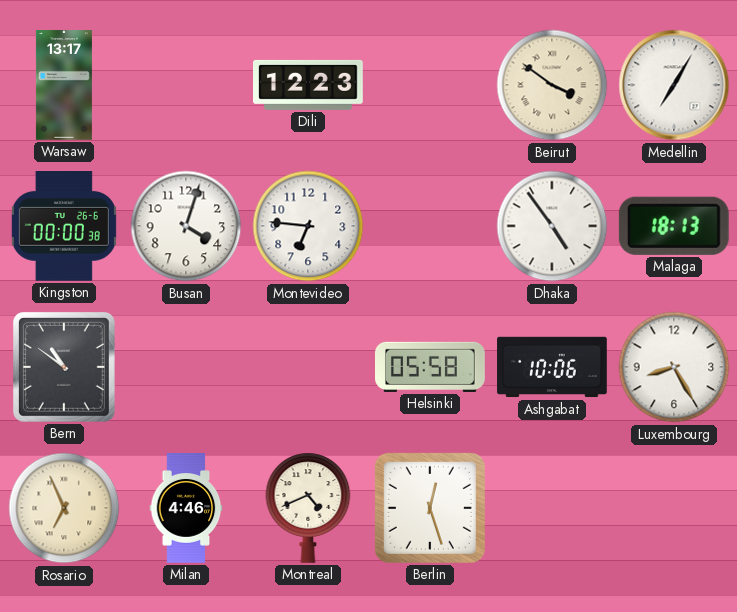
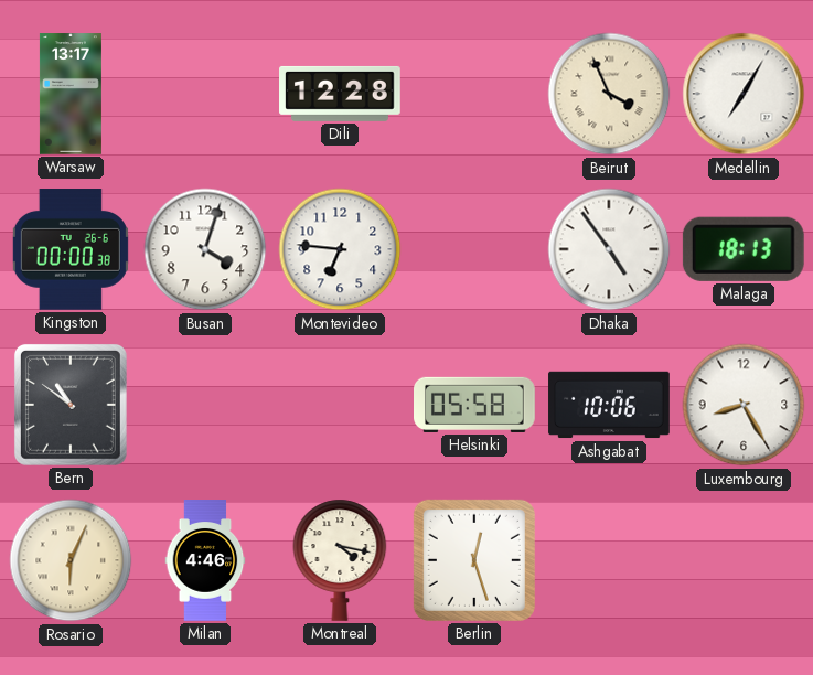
Dili: 12:23 -> 12:28
Beirut: 3:51 -> 3:56
Rosario: 6:56 -> 6:04
Montreal: 4:41 -> 4:17
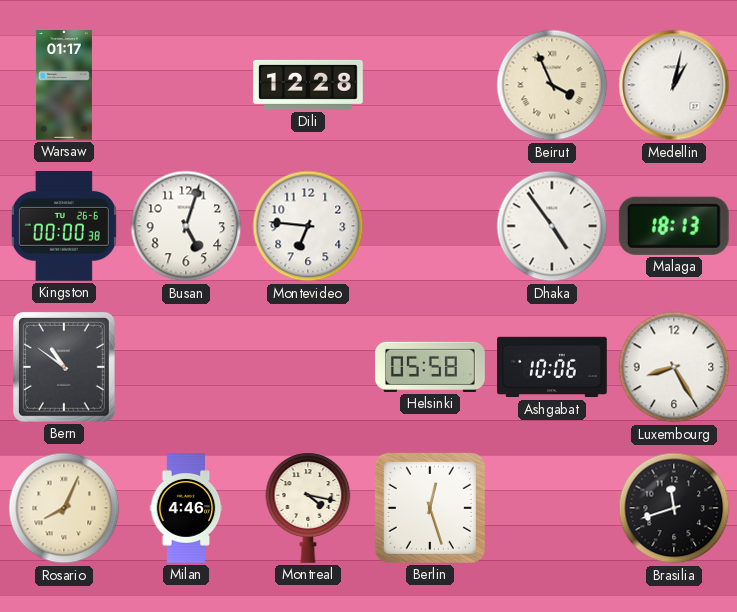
Warsaw: 13:17 -> 01:17
Medellin: 7:05 -> 1:02
Busan: 4:03 -> 5:03
Rosario: 6:04 -> 8:04
Brasilia: none -> 11:42
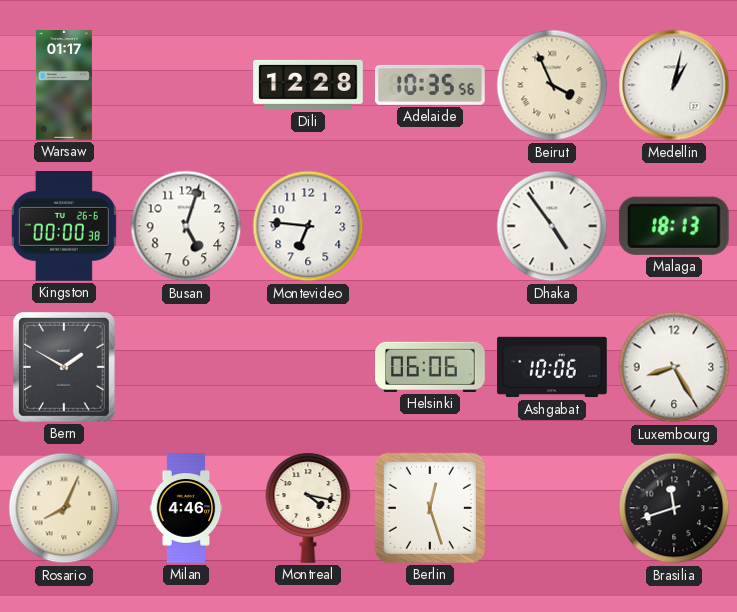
Adelaide: none -> 10:35
Bern: 10:51 -> 1:50
Helsinki: 05:58 -> 06:06
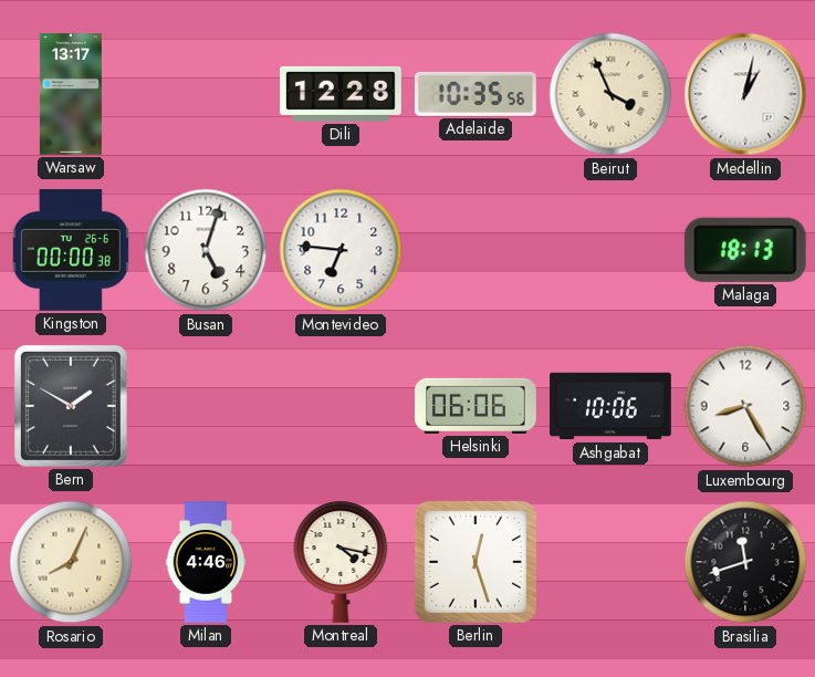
Warsaw: 01:17 -> 13:17
Dhaka: 4:54 -> none
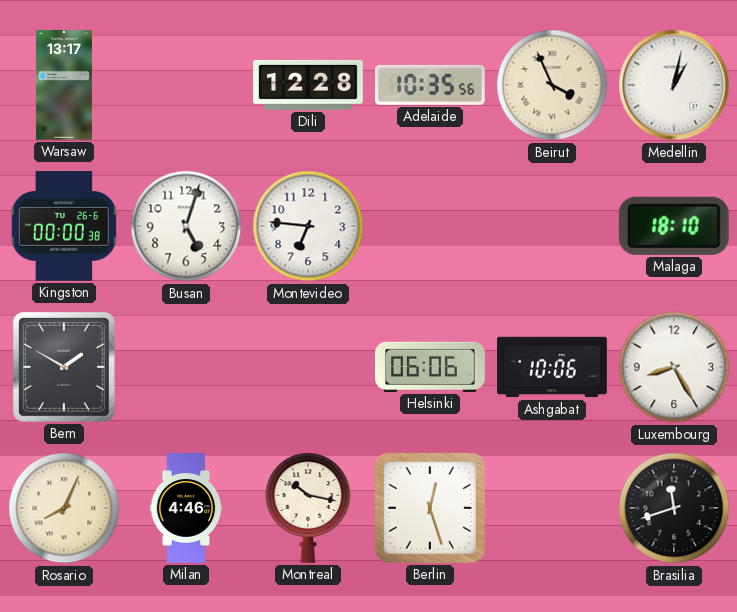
Malaga: 18:13 -> 18:10
Montreal: 4:17 -> 10:17
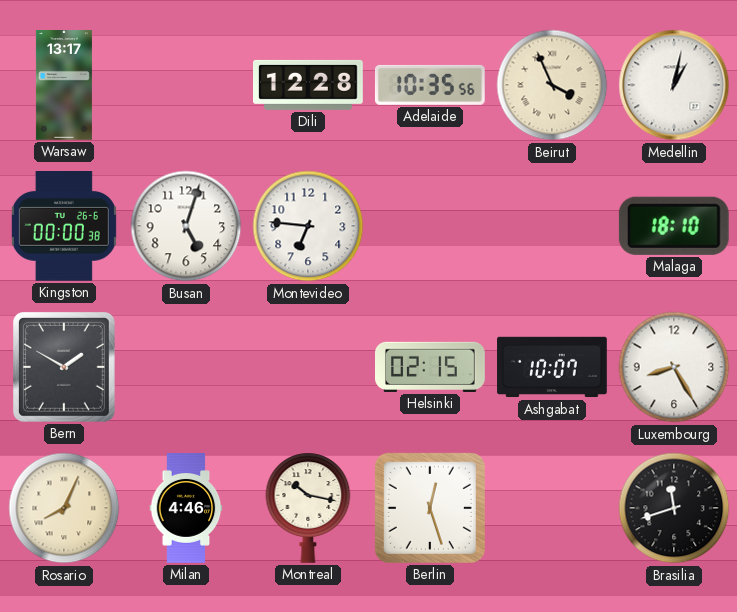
Helsinki: 06:06 -> 02:15
Ashgabat: 10:06 -> 10:07
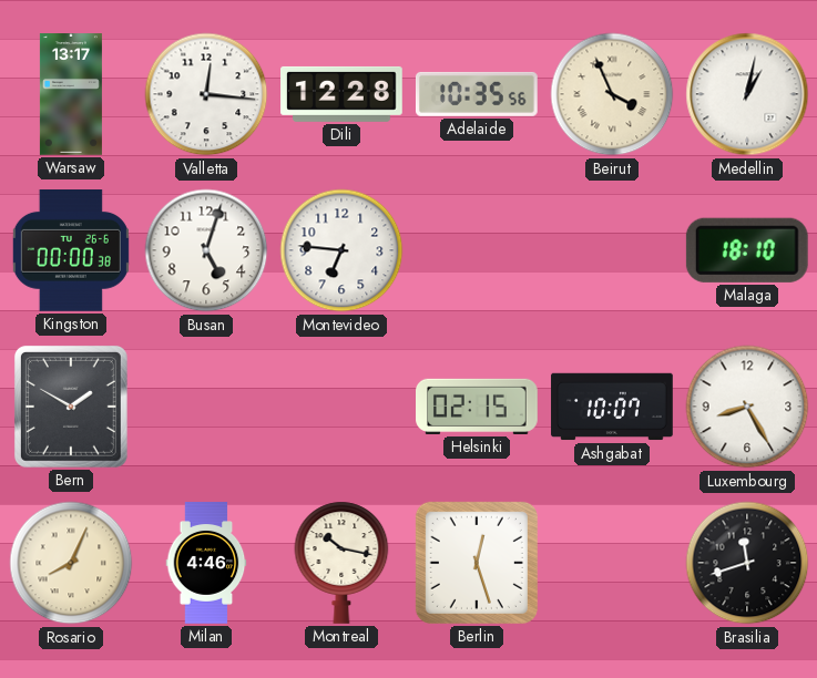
Valletta: none -> 12:16
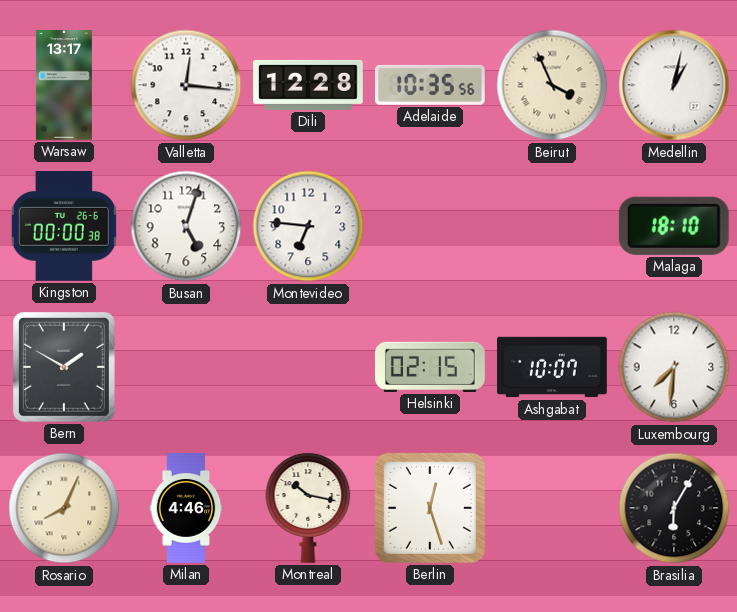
Luxembourg: 8:25 -> 7:31
Brasilia: 11:42 -> 6:05
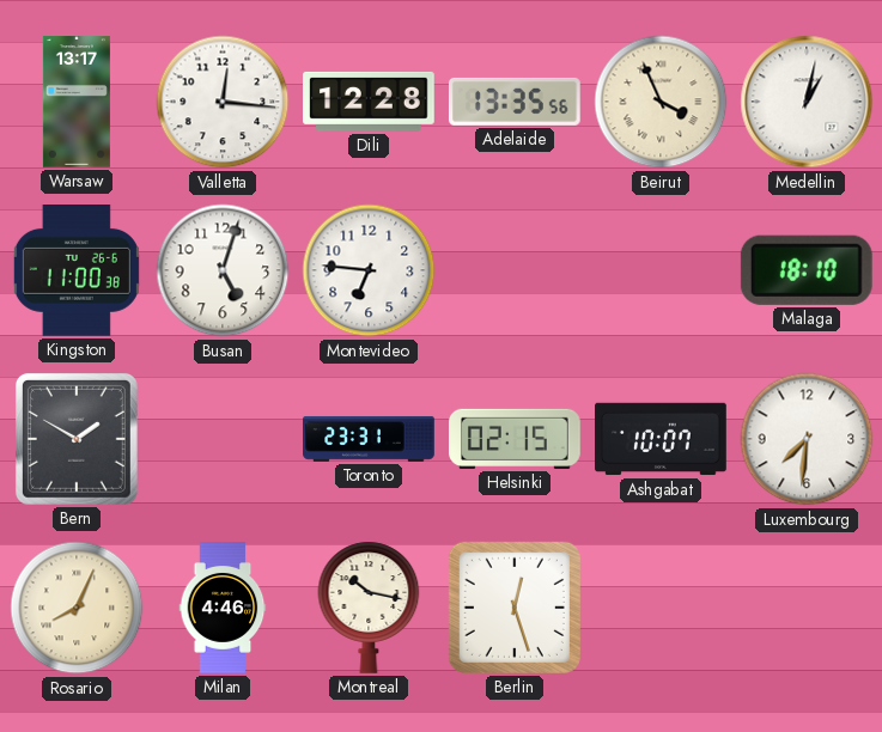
Adelaide: 10:35 -> 13:35
Kingston: 00:00 -> 11:00
Toronto: none -> 23:31
Brasilia: 6:05 -> none
